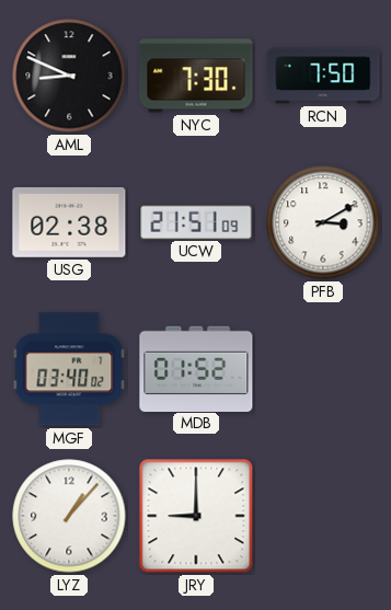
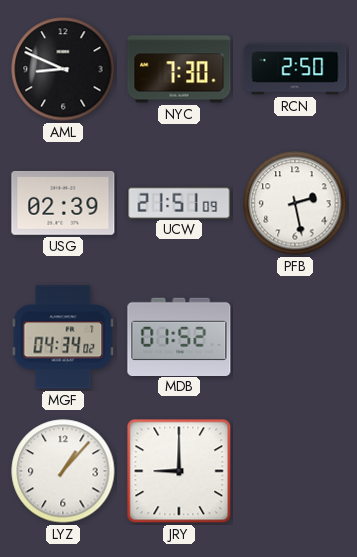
RCN: 7:50 -> 2:50
USG: 02:38 -> 02:39
PFB: 3:10 -> 2:28
MGF: 03:40 -> 04:34
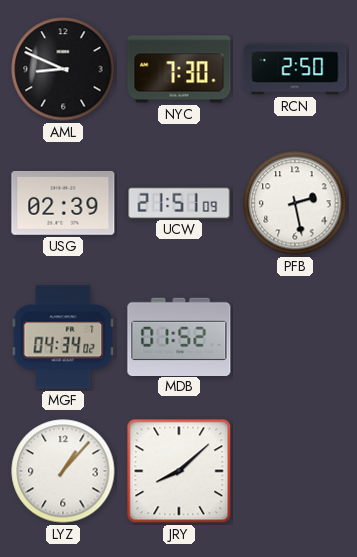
JRY: 9:00 -> 8:08
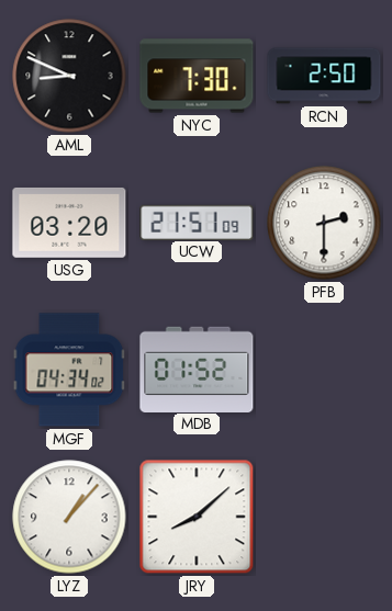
USG: 02:39 -> 03:20
PFB: 2:28 -> 2:30
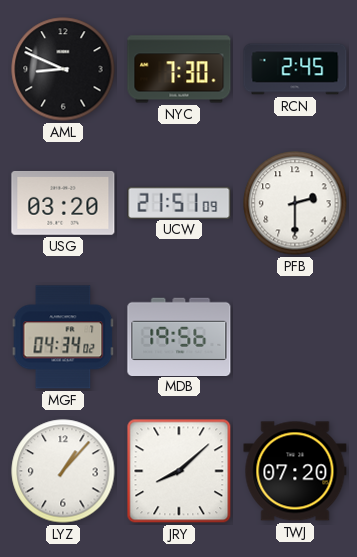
RCN: 2:50 -> 2:45
MDB: 01:52 -> 19:56
TWJ: none -> 07:20
